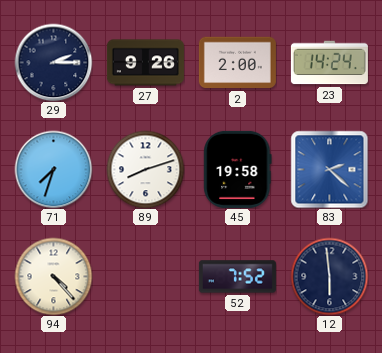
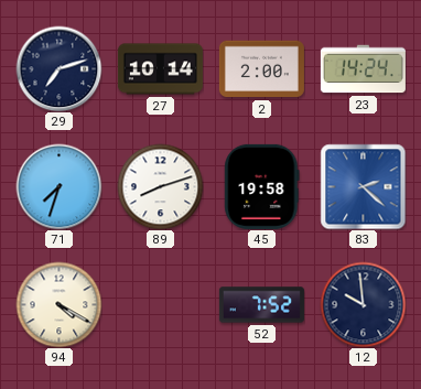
29: 2:15 -> 7:12
27: 9:26 -> 10:14
94: 4:23 -> 4:20
12: 5:59 -> 9:59
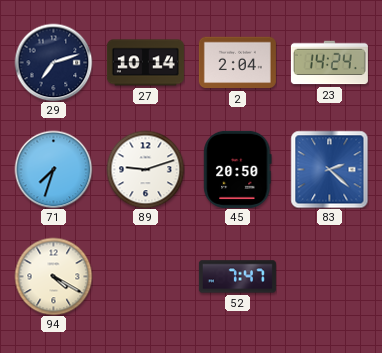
2: 2:00 -> 2:04
89: 8:12 -> 9:12
45: 19:58 -> 20:50
52: 7:52 -> 7:47
12: 9:59 -> none
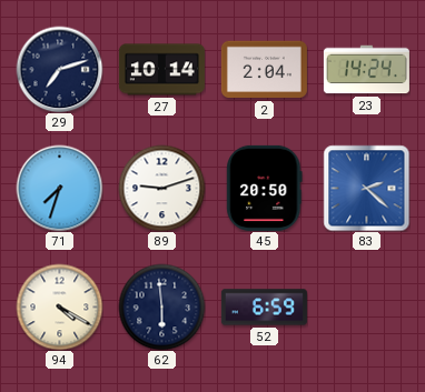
62: none -> 5:59
52: 7:47 -> 6:59
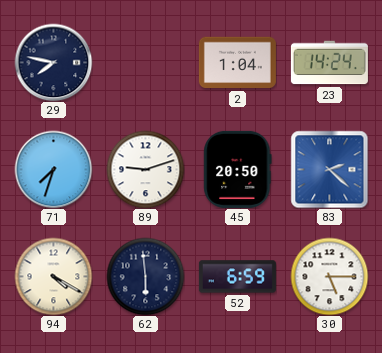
29: 7:12 -> 7:47
27: 10:14 -> none
2: 2:04 -> 1:04
30: none -> 5:15
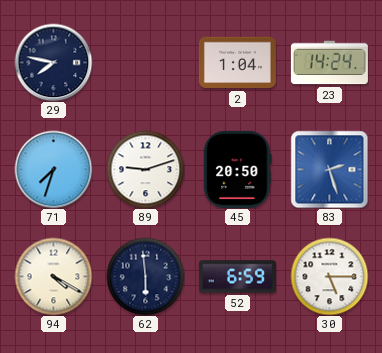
83: 2:22 -> 2:27
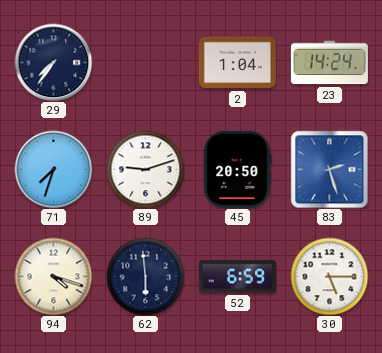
29: 7:47 -> 7:36
94: 4:20 -> 4:18
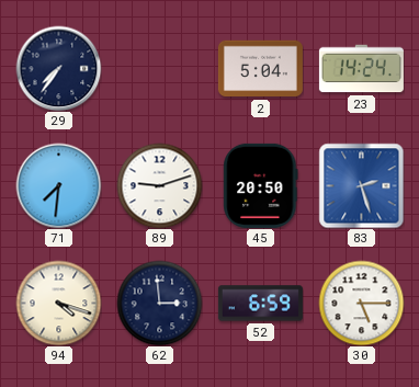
2: 1:04 -> 5:04
71: 7:33 -> 7:31
62: 5:59 -> 2:59
